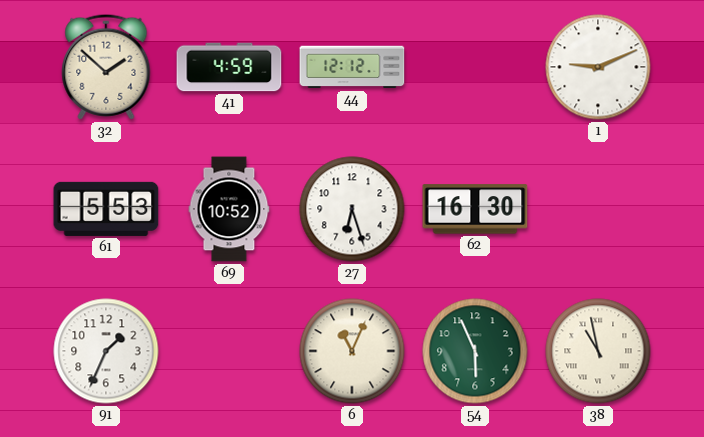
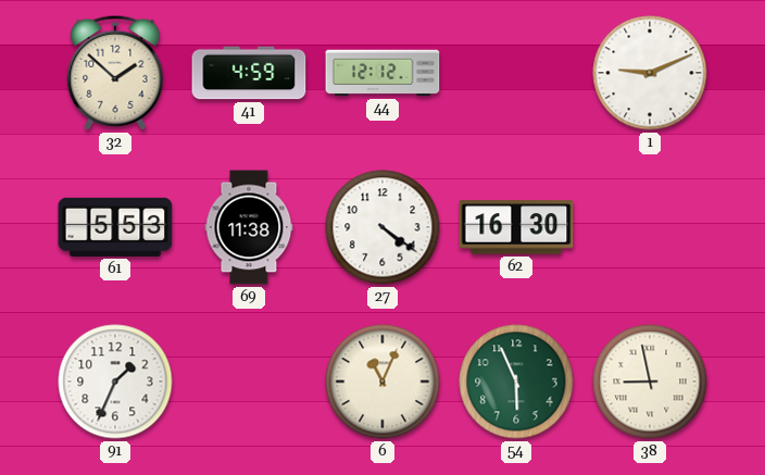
69: 10:52 -> 11:38
27: 6:27 -> 4:21
38: 10:58 -> 8:58
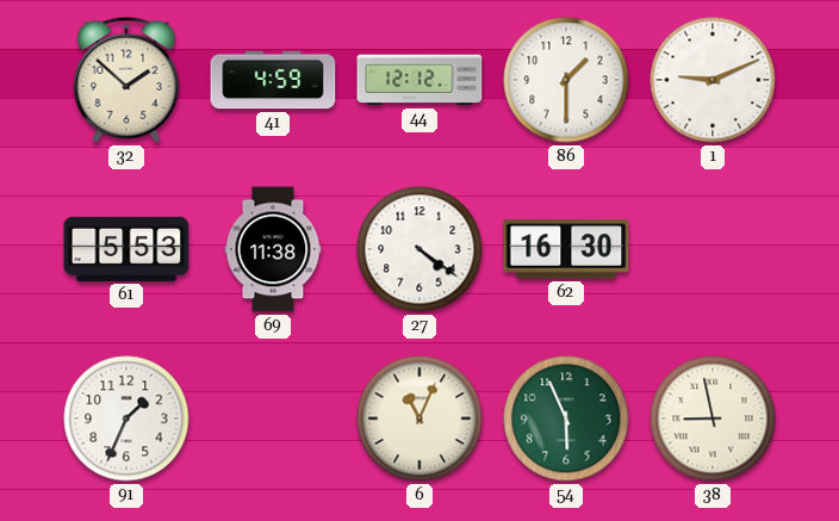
86: none -> 1:30
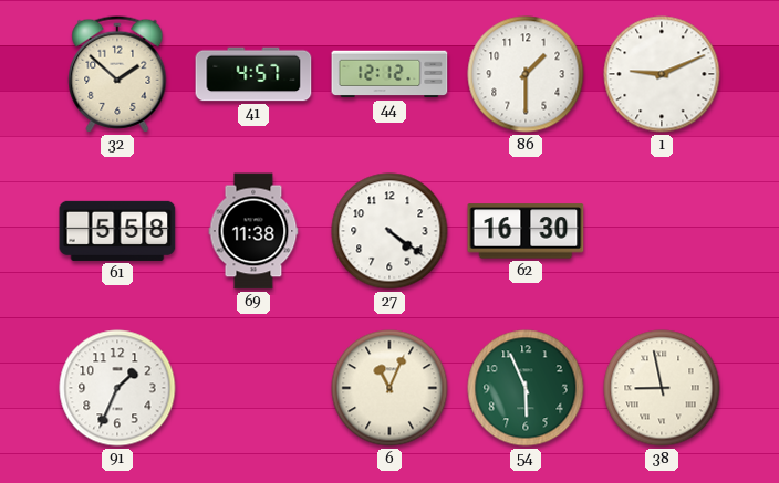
41: 4:59 -> 4:57
61: 5:53 -> 5:58
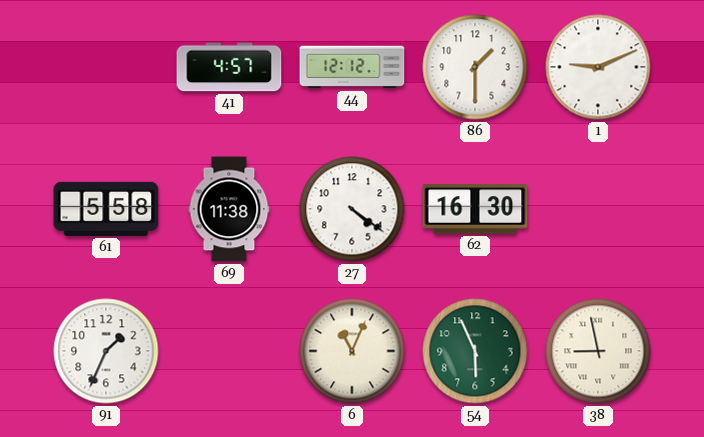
32: 1:52 -> none
